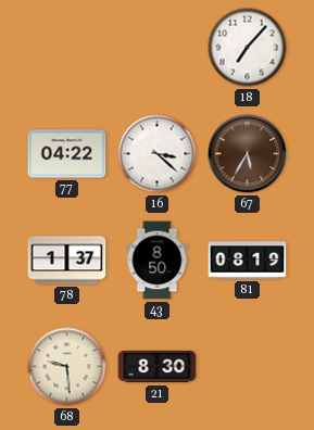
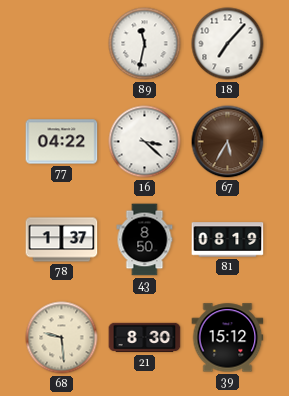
89: none -> 11:32
39: none -> 15:12
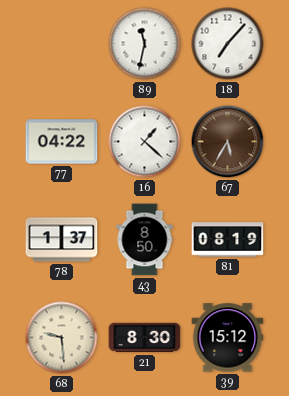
16: 3:22 -> 1:22
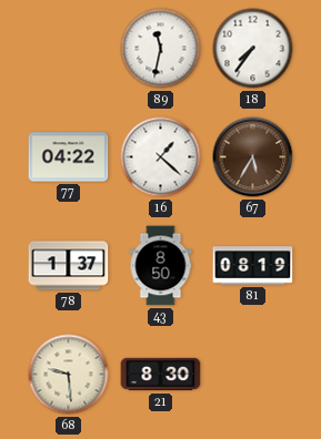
18: 7:07 -> 7:36
39: 15:12 -> none
